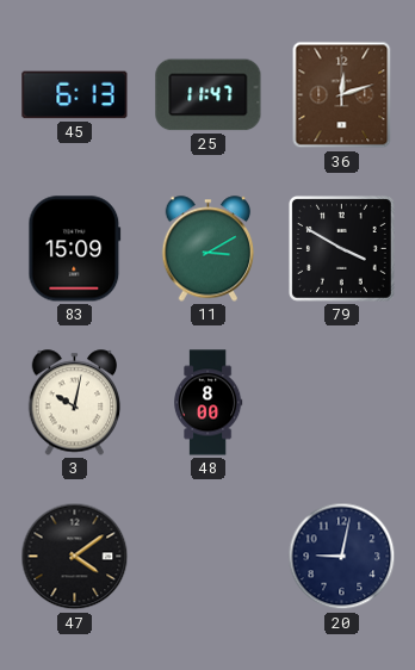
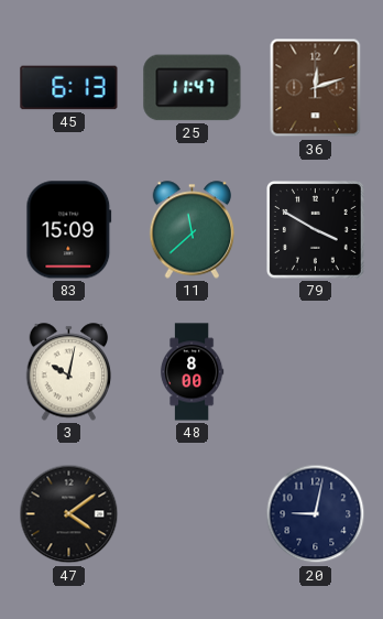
11: 3:10 -> 11:38
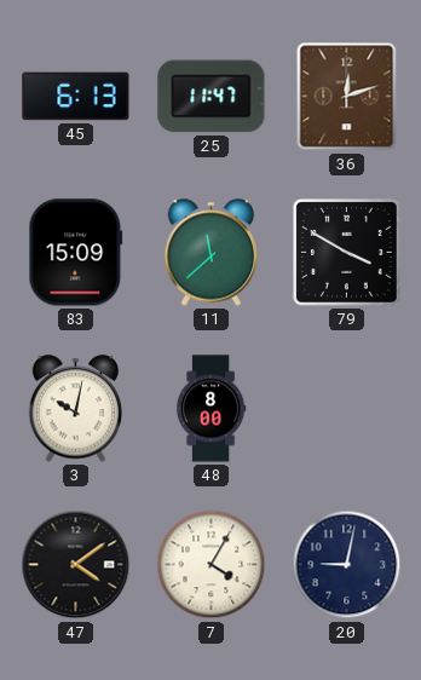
7: none -> 4:05
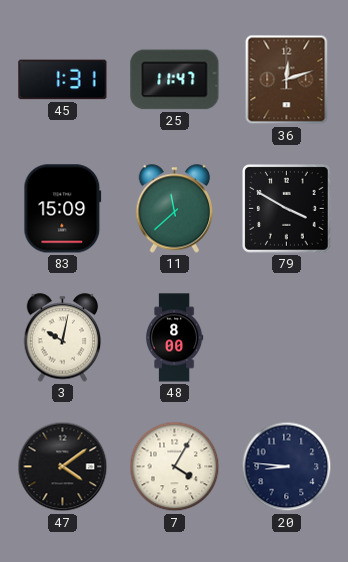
45: 6:13 -> 1:31
20: 9:02 -> 8:46
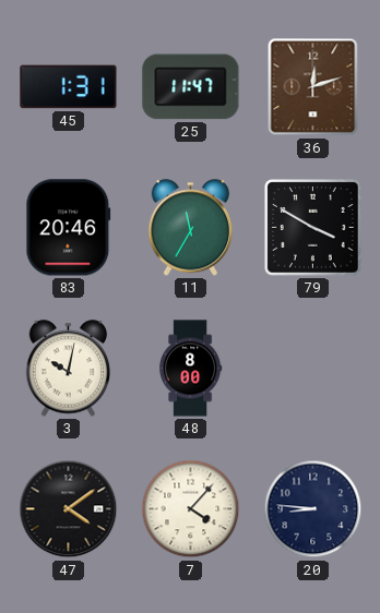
83: 15:09 -> 20:46
11: 11:38 -> 11:35
7: 4:05 -> 4:07
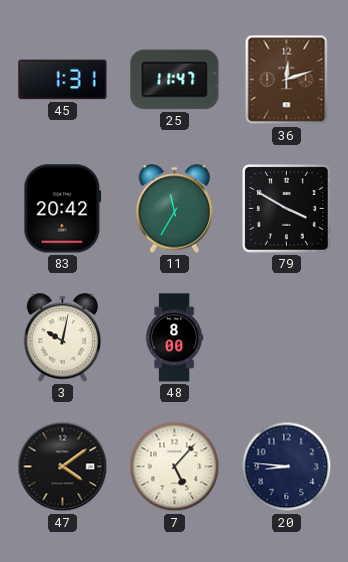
83: 20:46 -> 20:42
7: 4:07 -> 5:07
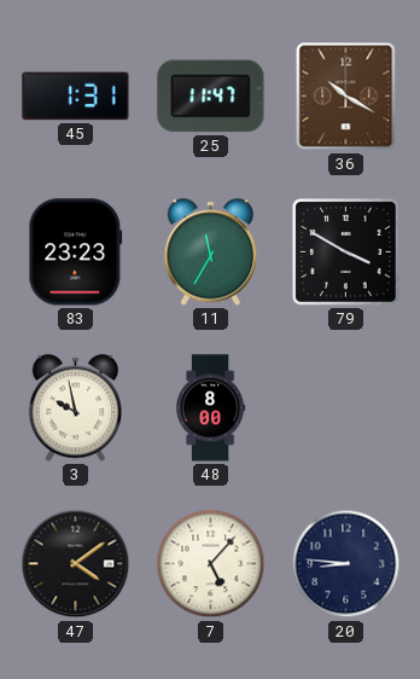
36: 12:12 -> 10:20
83: 20:42 -> 23:23
3: 10:02 -> 9:58
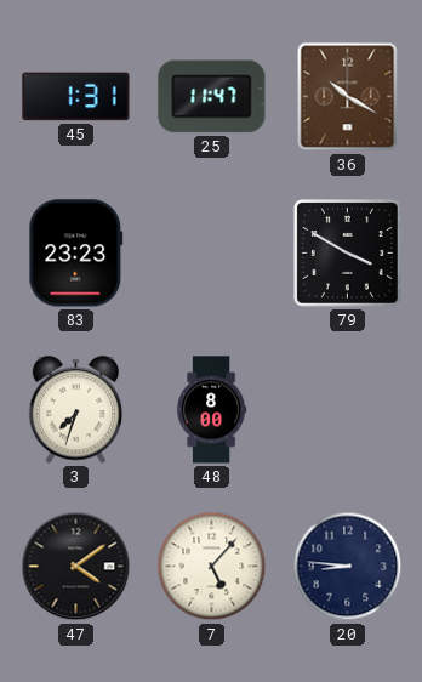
11: 11:35 -> none
3: 9:58 -> 7:33
